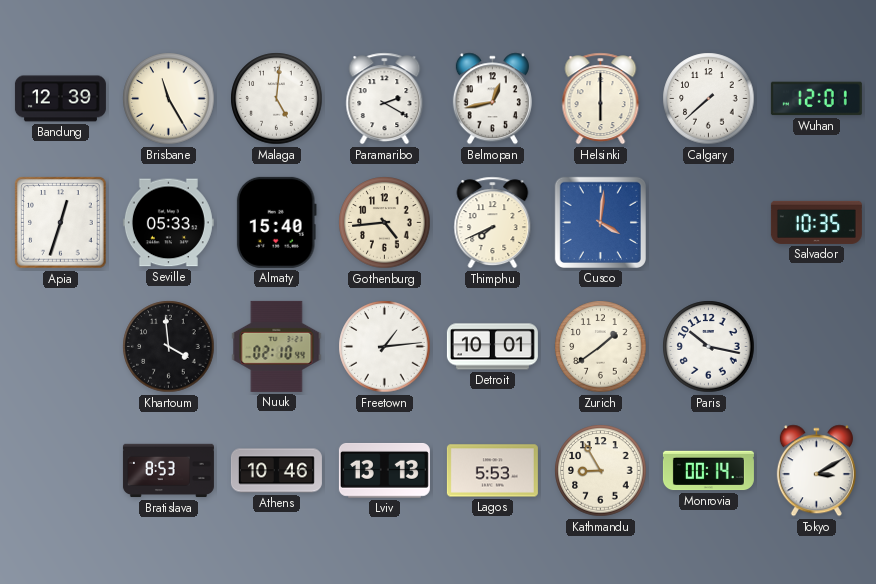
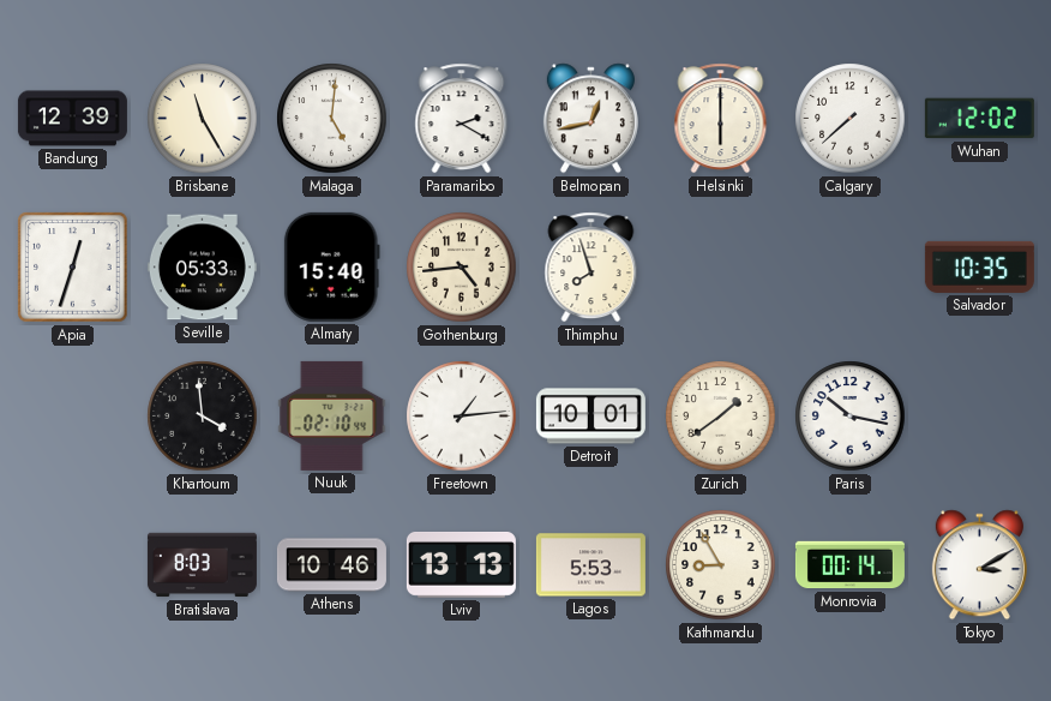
Wuhan: 12:01 -> 12:02
Thimphu: 7:41 -> 7:57
Cusco: 4:01 -> none
Bratislava: 8:53 -> 8:03
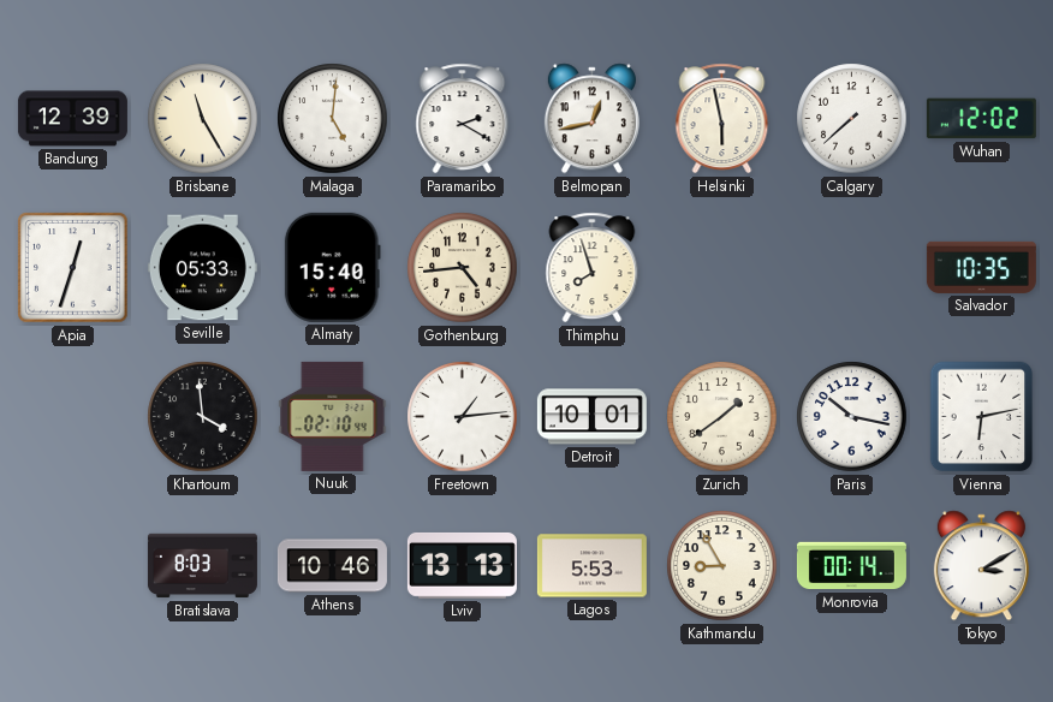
Helsinki: 6:00 -> 5:58
Vienna: none -> 6:13
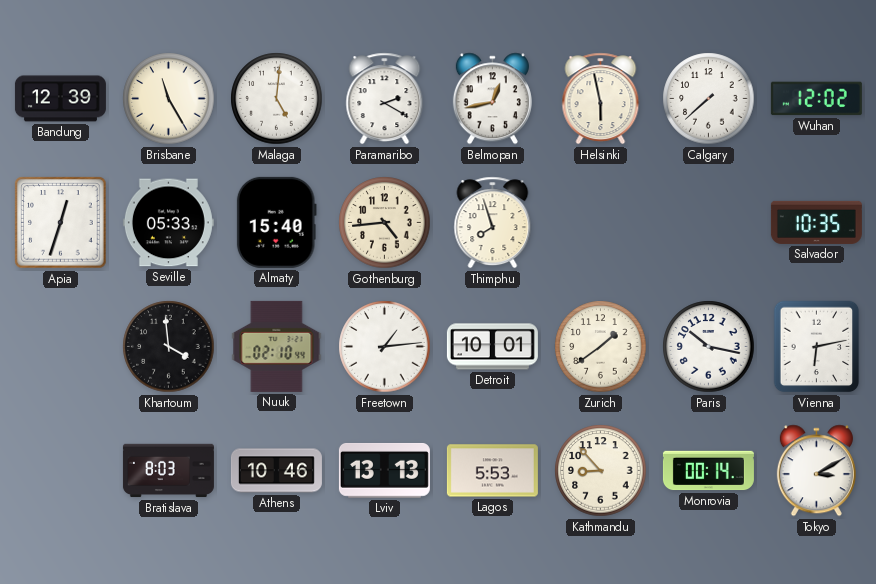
Kathmandu: 8:55 -> 8:53
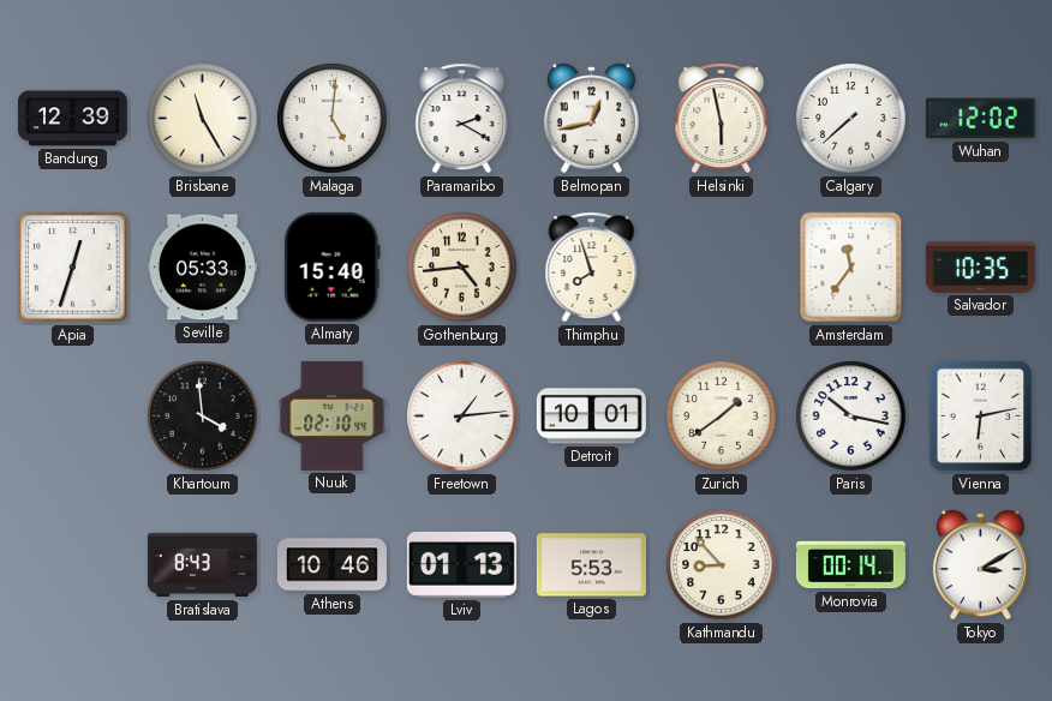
Amsterdam: none -> 11:36
Bratislava: 8:03 -> 8:43
Lviv: 13:13 -> 01:13
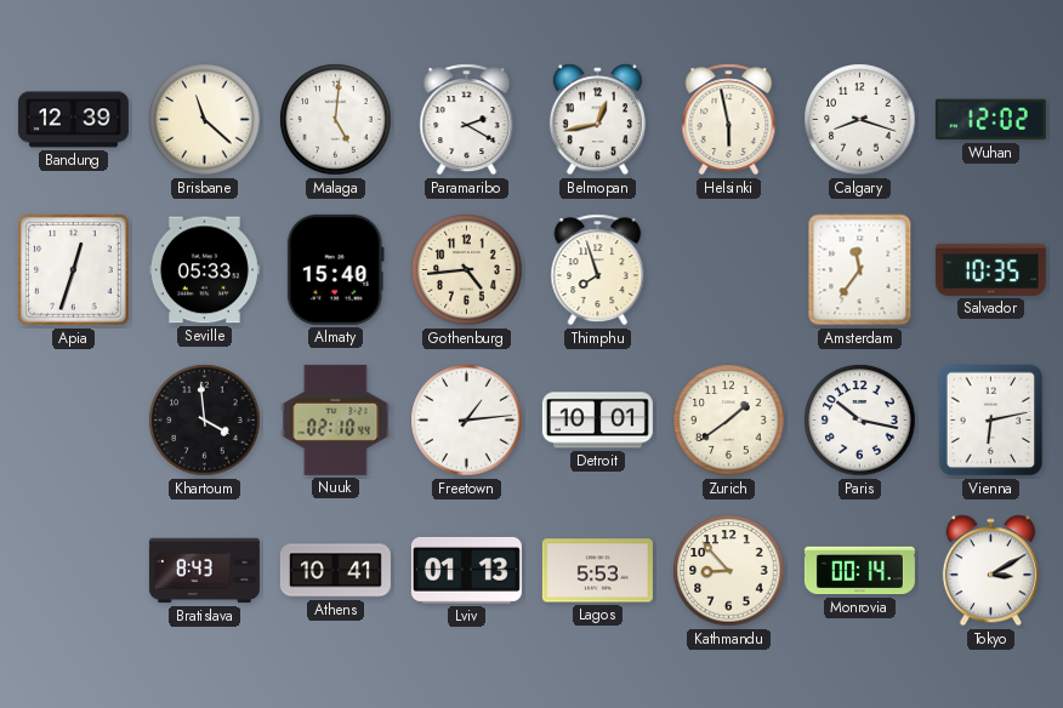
Brisbane: 11:25 -> 11:22
Calgary: 7:38 -> 8:18
Athens: 10:46 -> 10:41
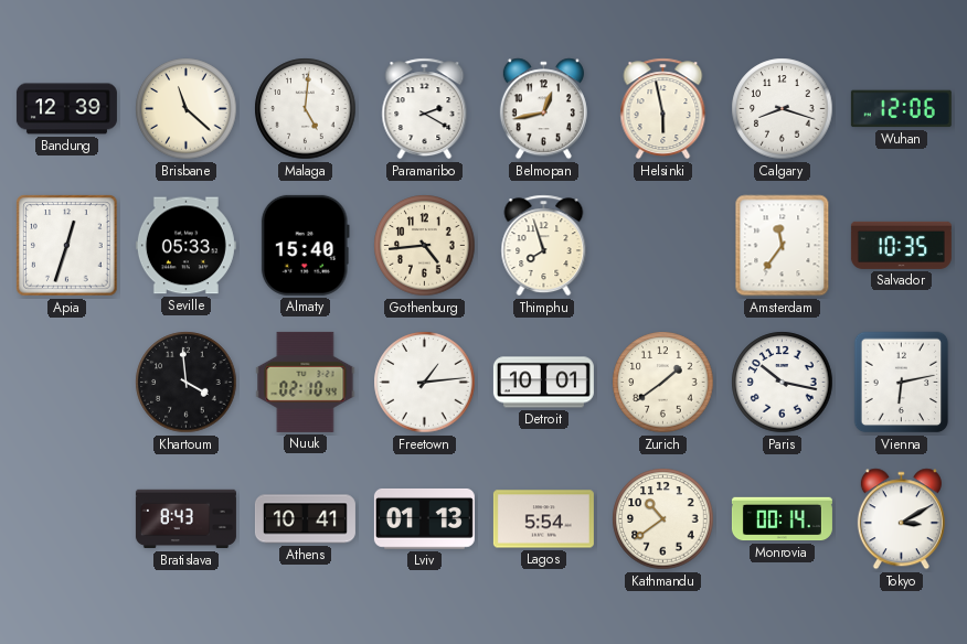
Wuhan: 12:02 -> 12:06
Lagos: 5:53 -> 5:54
Kathmandu: 8:53 -> 10:39
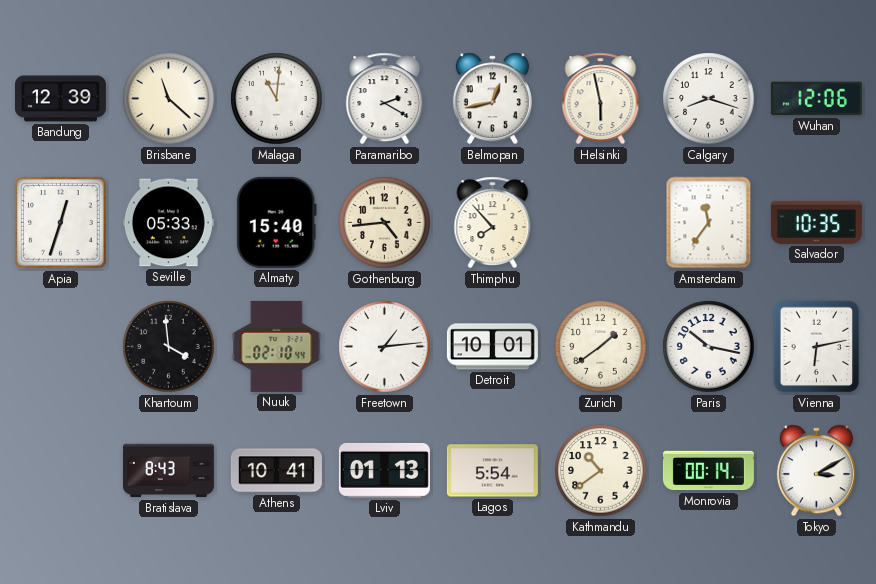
Malaga: 5:01 -> 11:01
Thimphu: 7:57 -> 7:53
